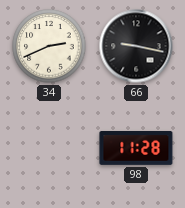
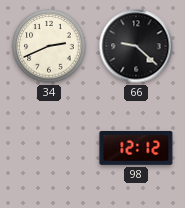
66: 9:17 -> 9:22
98: 11:28 -> 12:12
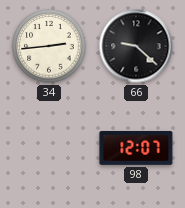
34: 2:41 -> 2:44
98: 12:12 -> 12:07
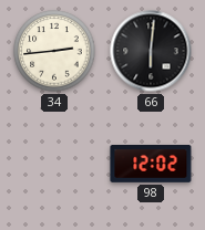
66: 9:22 -> 6:01
98: 12:07 -> 12:02
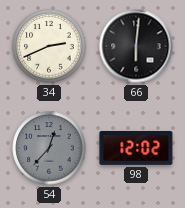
34: 2:44 -> 2:41
54: none -> 12:37
